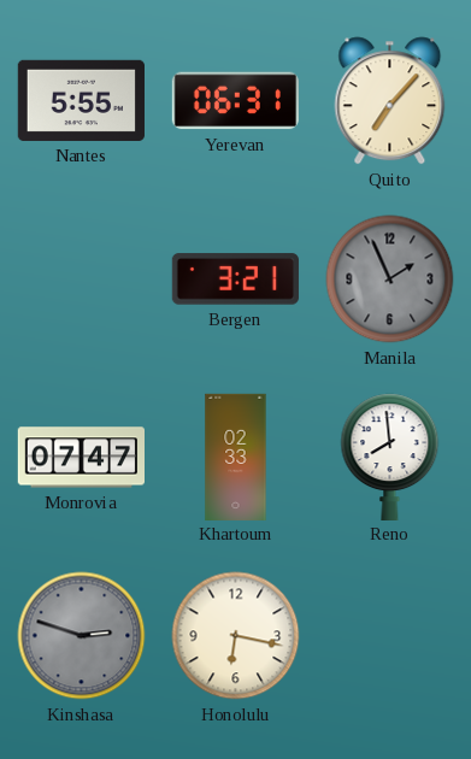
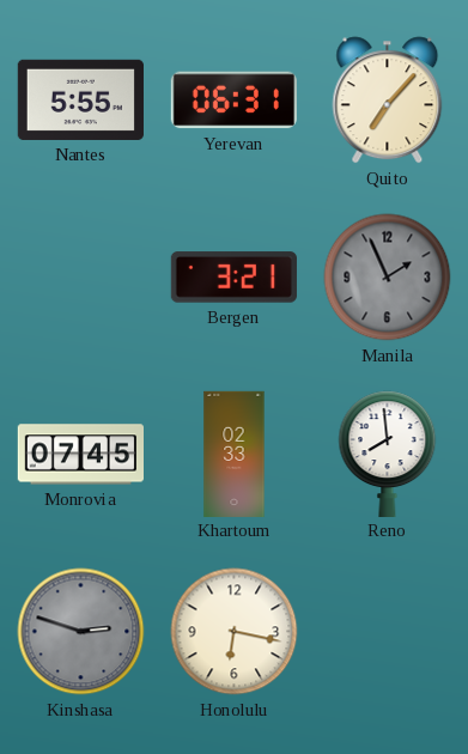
Monrovia: 07:47 -> 07:45
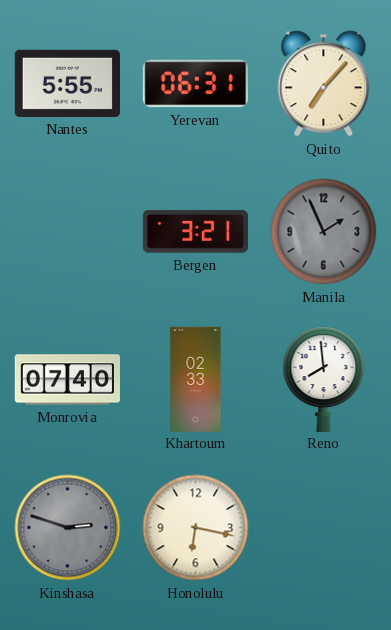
Monrovia: 07:45 -> 07:40
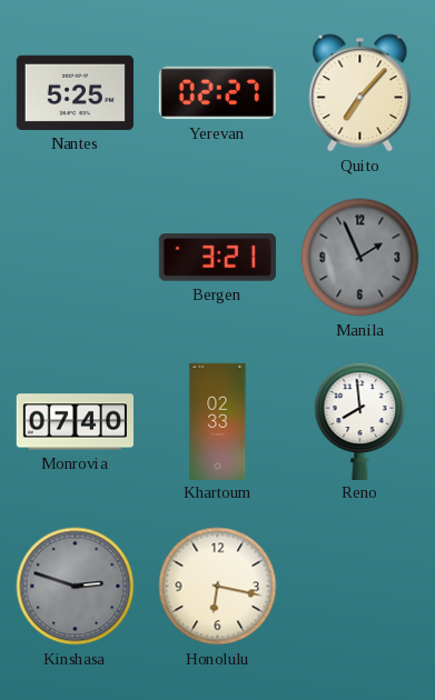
Nantes: 5:55 -> 5:25
Yerevan: 06:31 -> 02:27
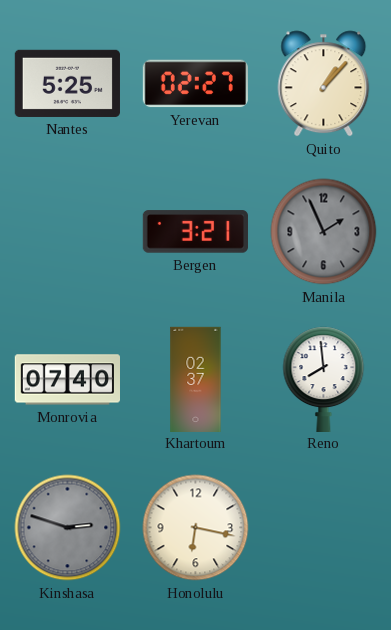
Quito: 7:07 -> 1:07
Khartoum: 02:33 -> 02:37
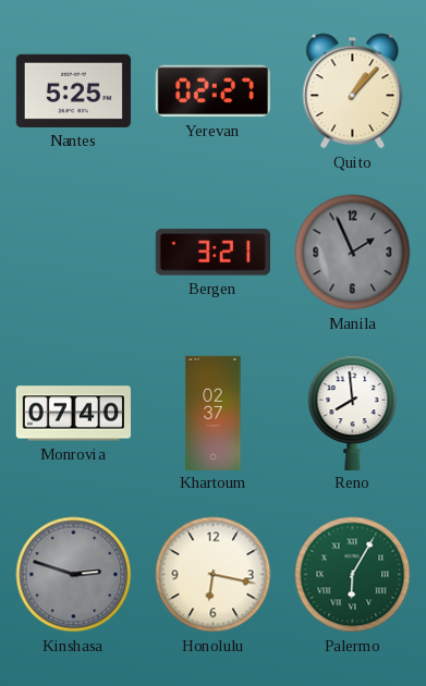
Palermo: none -> 6:05
